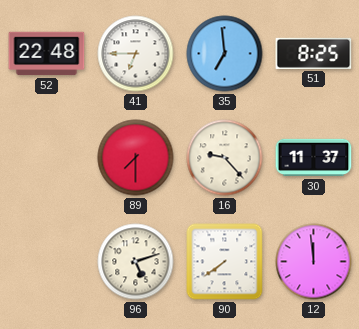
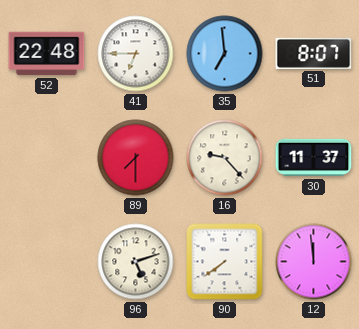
51: 8:25 -> 8:07
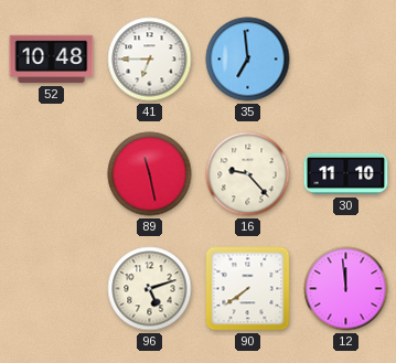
52: 22:48 -> 10:48
51: 8:07 -> none
89: 7:30 -> 11:28
30: 11:37 -> 11:10
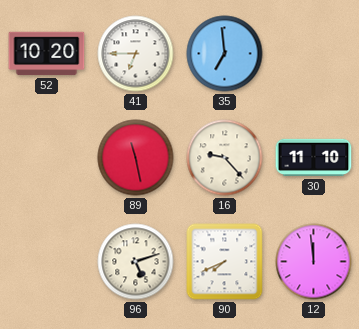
52: 10:48 -> 10:20
90: 7:39 -> 7:41
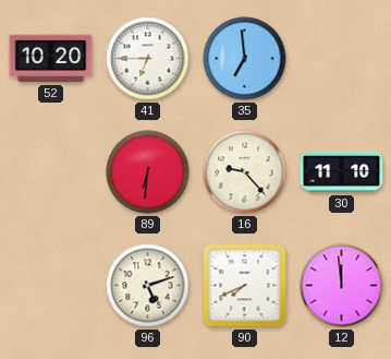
89: 11:28 -> 6:31
